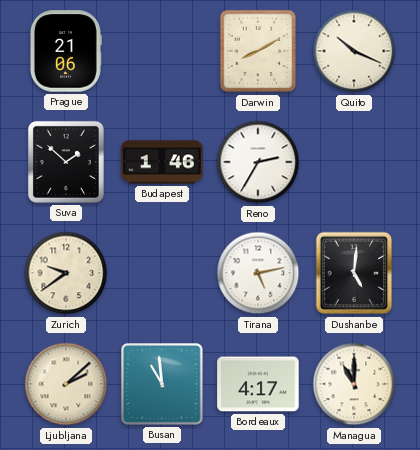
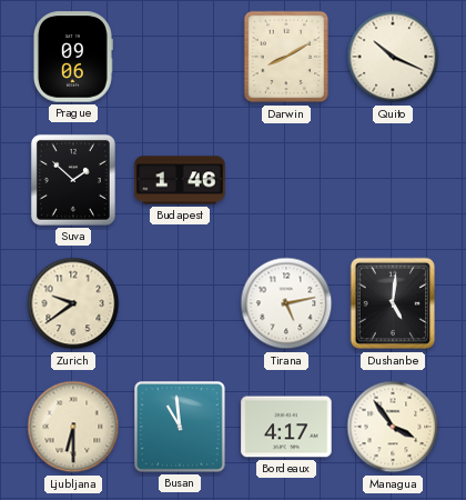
Prague: 21:06 -> 09:06
Reno: 2:35 -> none
Ljubljana: 2:08 -> 6:30
Managua: 11:00 -> 3:54
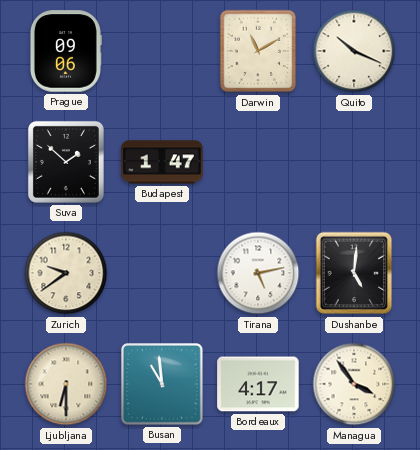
Darwin: 8:10 -> 11:10
Budapest: 1:46 -> 1:47
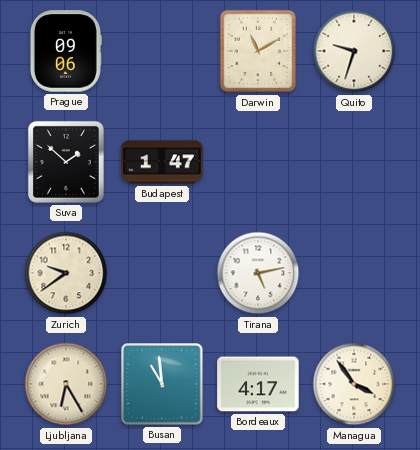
Quito: 10:19 -> 9:33
Dushanbe: 5:01 -> none
Ljubljana: 6:30 -> 6:25
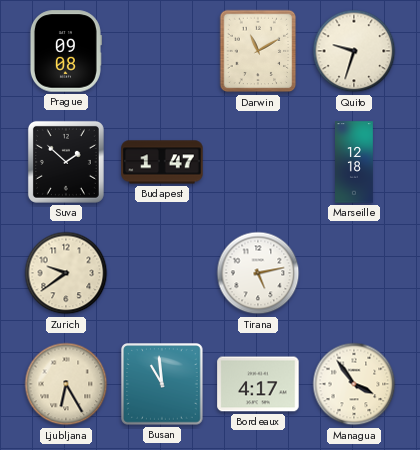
Prague: 09:06 -> 09:08
Marseille: none -> 12:18
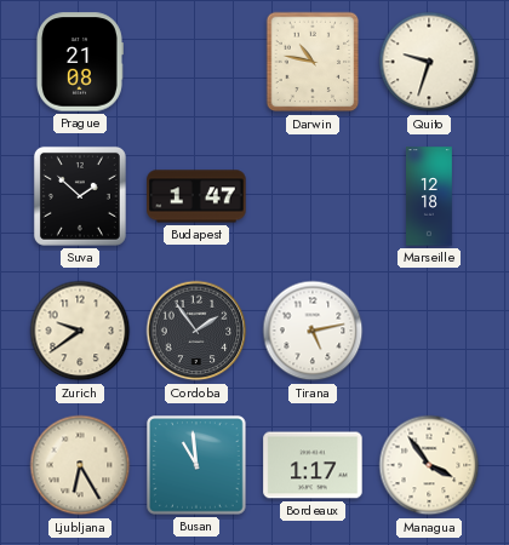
Prague: 09:08 -> 21:08
Darwin: 11:10 -> 10:47
Cordoba: none -> 1:54
Bordeaux: 4:17 -> 1:17
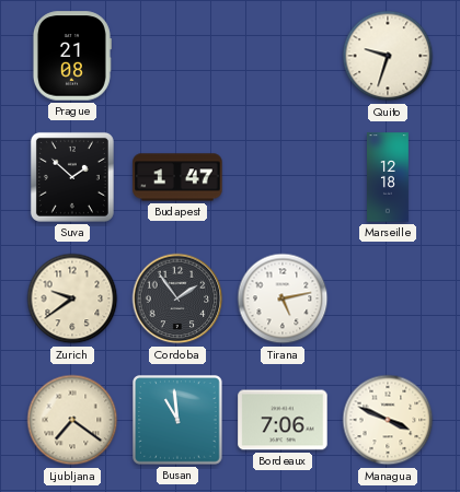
Darwin: 10:47 -> none
Ljubljana: 6:25 -> 7:21
Bordeaux: 1:17 -> 7:06
Managua: 3:54 -> 3:49
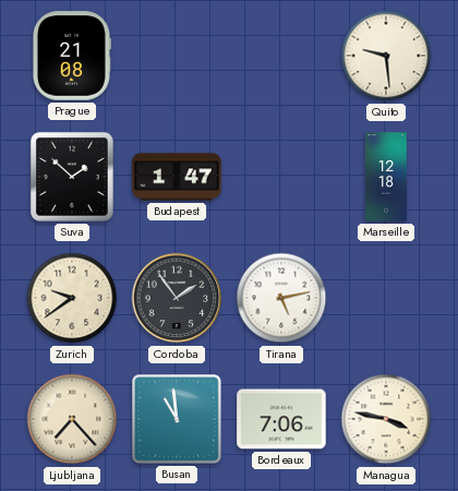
Quito: 9:33 -> 9:29
Ljubljana: 7:21 -> 7:23
Managua: 3:49 -> 3:47
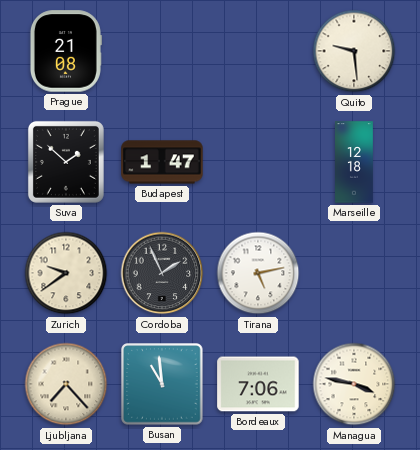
Cordoba: 1:54 -> 1:56
